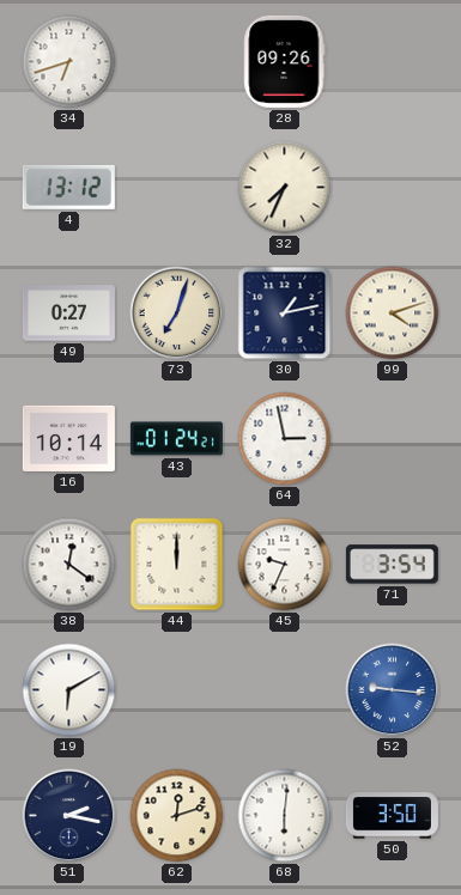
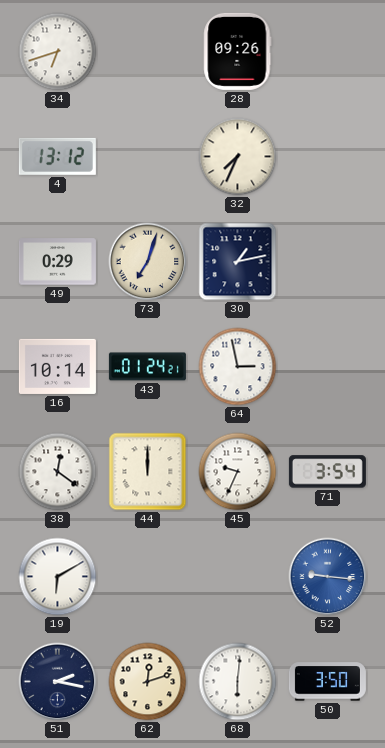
49: 0:27 -> 0:29
99: 4:12 -> none
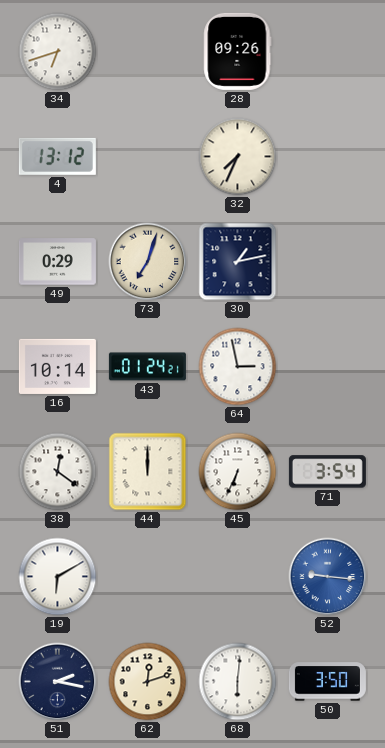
45: 9:34 -> 6:34
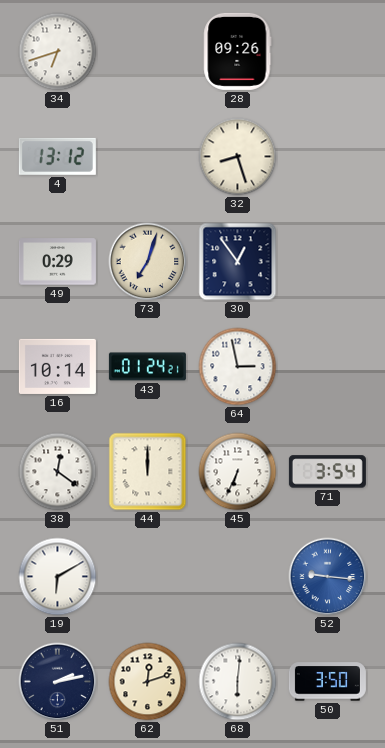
32: 7:34 -> 8:27
30: 1:13 -> 12:54
51: 2:17 -> 2:13
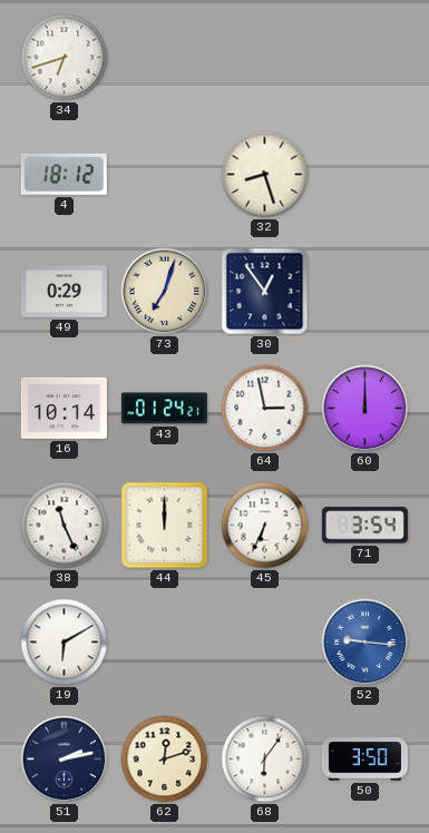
28: 09:26 -> none
4: 13:12 -> 18:12
60: none -> 12:00
38: 12:21 -> 11:26
68: 6:01 -> 6:06
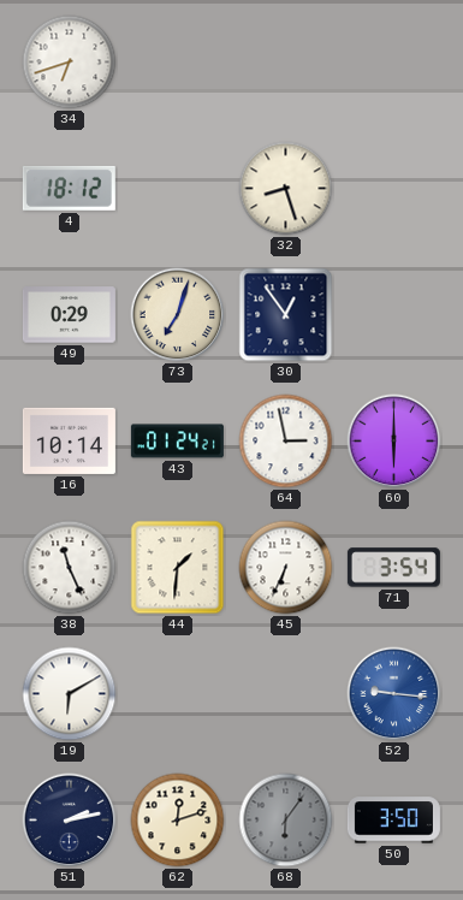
60: 12:00 -> 6:00
44: 12:00 -> 1:31
68 dial: white -> grey
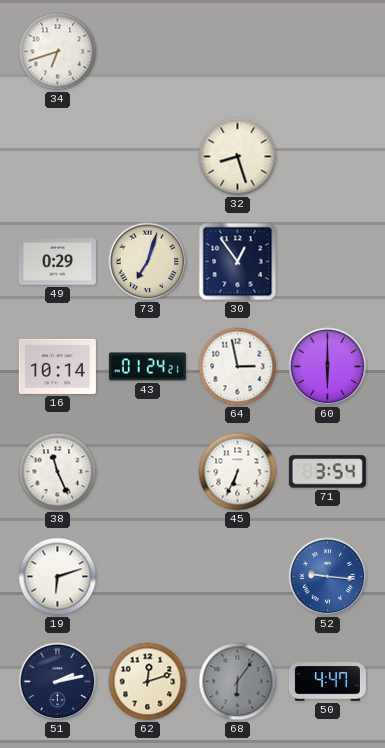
4: 18:12 -> none
44: 1:31 -> none
19: 6:10 -> 6:12
50: 3:50 -> 4:47
